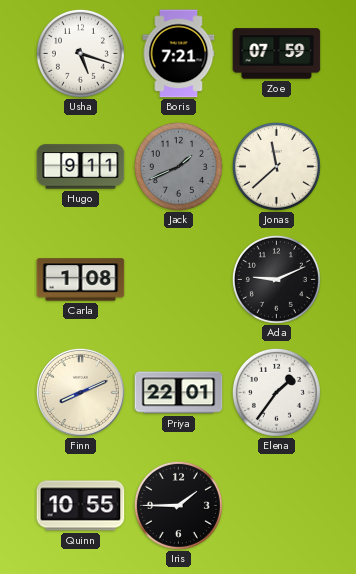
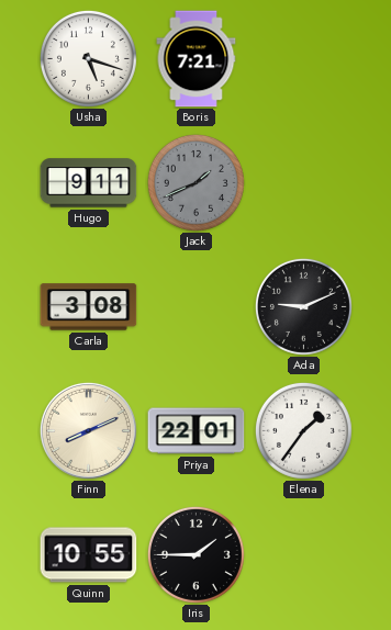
Zoe: 07:59 -> none
Jonas: 11:38 -> none
Carla: 1:08 -> 3:08
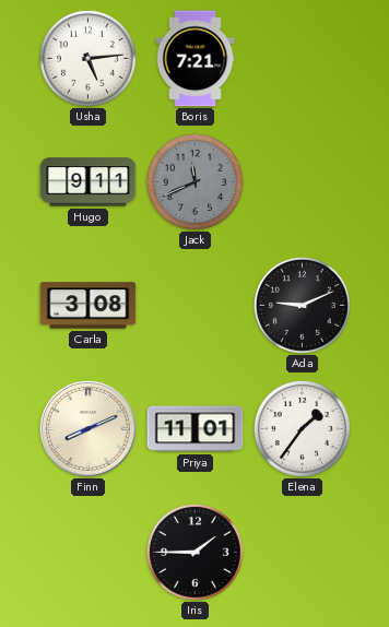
Usha: 5:18 -> 5:14
Jack: 1:41 -> 11:41
Priya: 22:01 -> 11:01
Quinn: 10:55 -> none
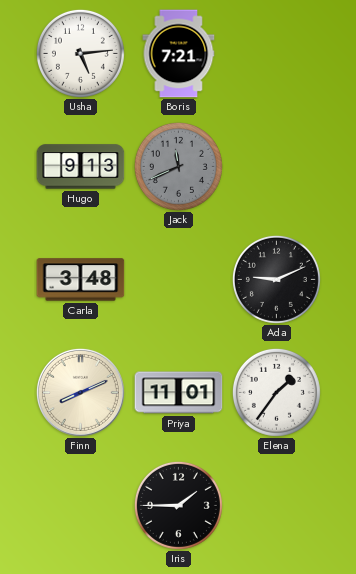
Hugo: 9:11 -> 9:13
Carla: 3:08 -> 3:48
